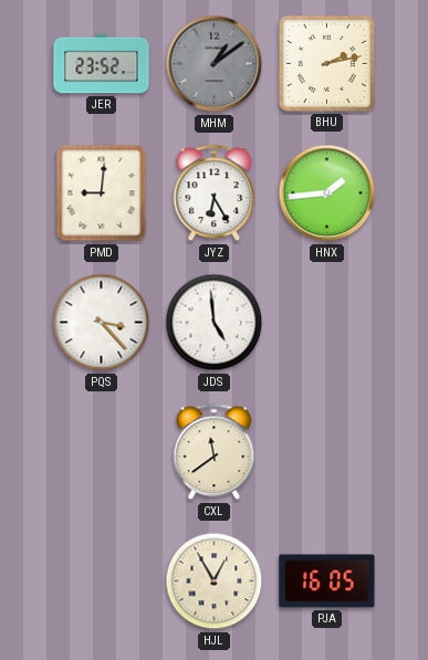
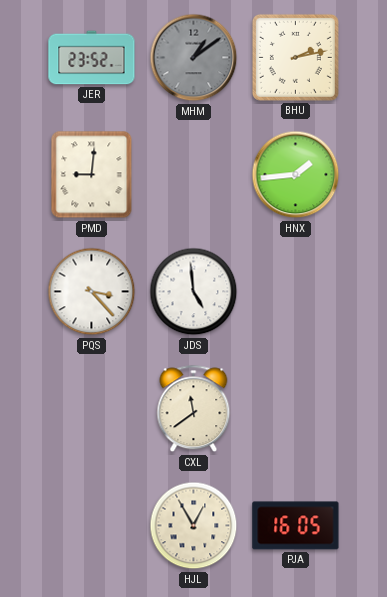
JYZ: 6:25 -> none
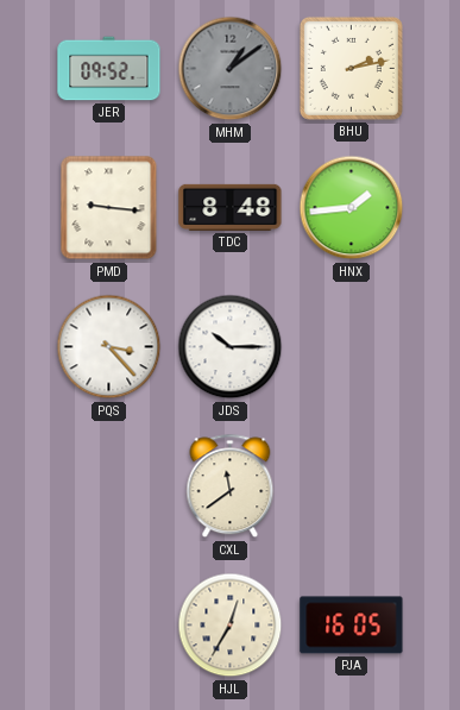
JER: 23:52 -> 09:52
PMD: 9:01 -> 9:16
TDC: none -> 8:48
JDS: 4:59 -> 10:15
HJL: 12:55 -> 12:35
